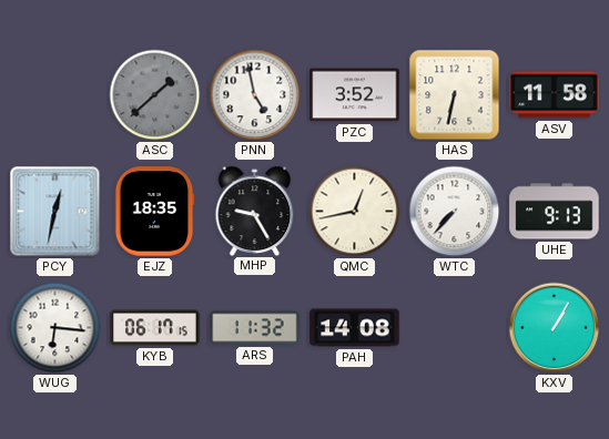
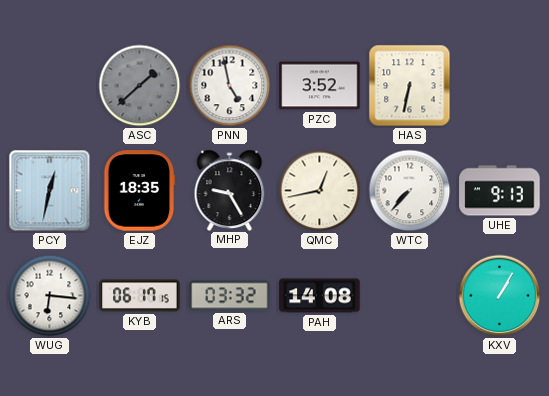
ASV: 11:58 -> none
ARS: 11:32 -> 03:32
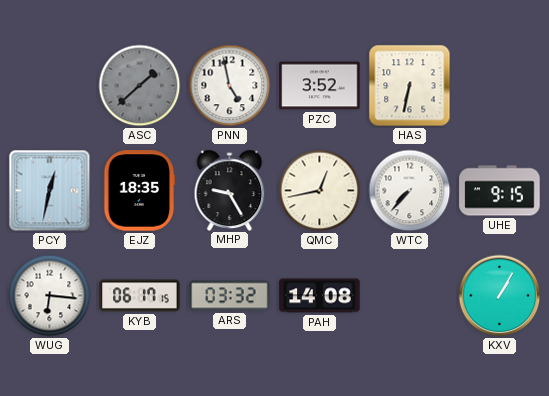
UHE: 9:13 -> 9:15
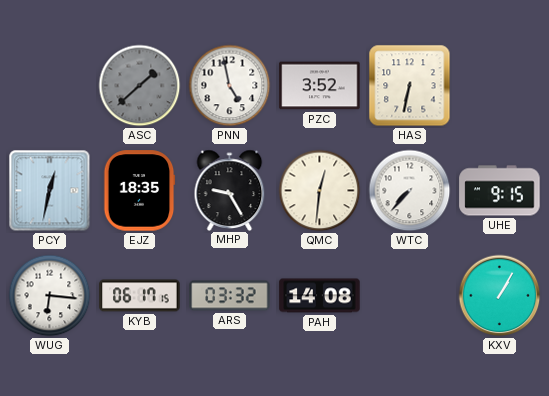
QMC: 12:43 -> 12:31
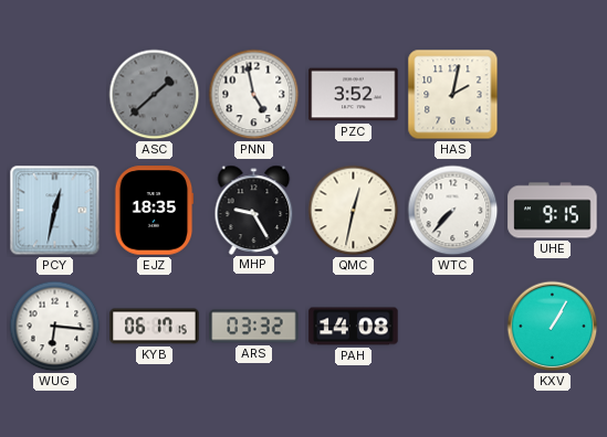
HAS: 6:32 -> 2:02
QMC: 12:31 -> 12:32
